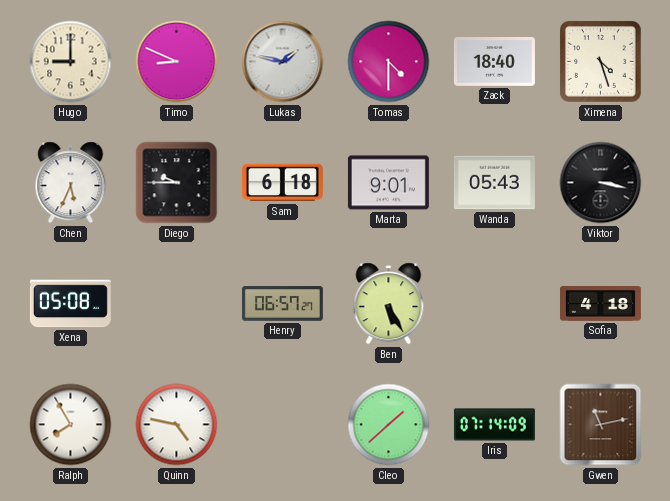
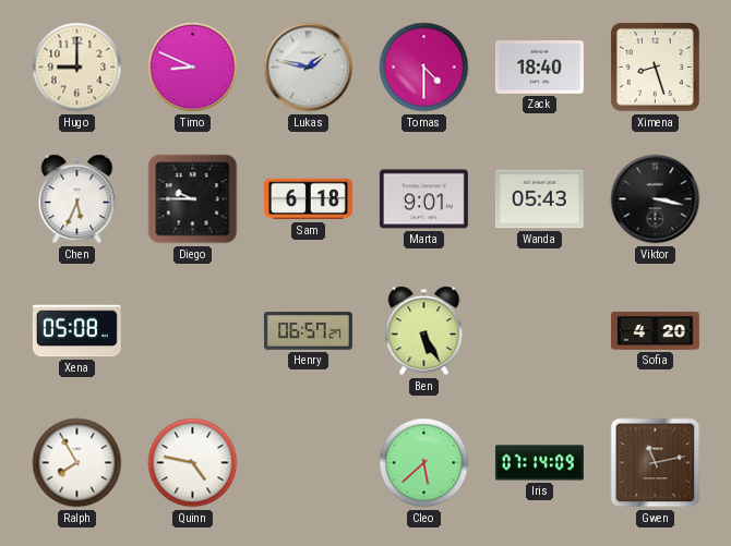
Ximena: 4:27 -> 8:27
Sofia: 4:18 -> 4:20
Cleo: 1:38 -> 5:38
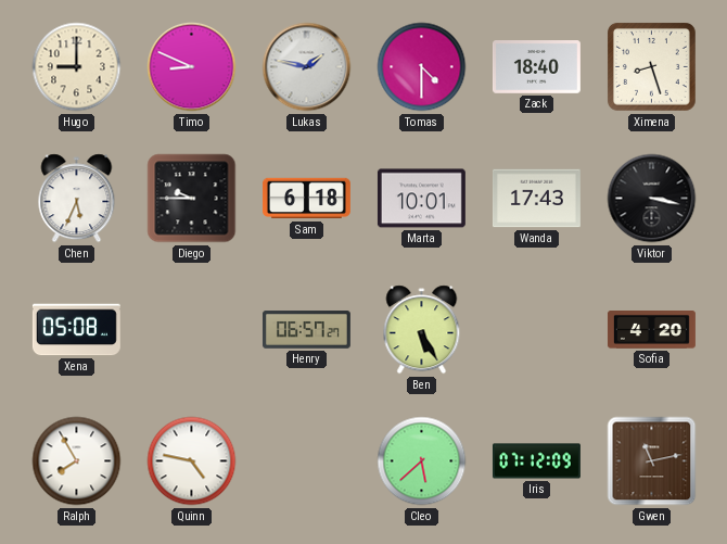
Marta: 9:01 -> 10:01
Wanda: 05:43 -> 17:43
Iris: 07:14 -> 07:12
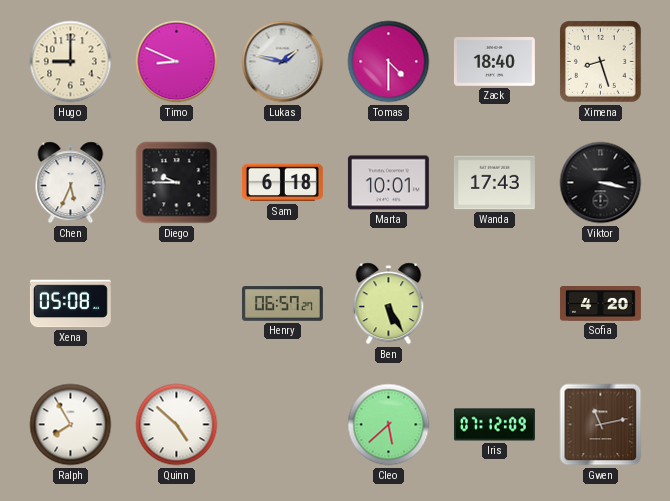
Quinn: 4:47 -> 4:52
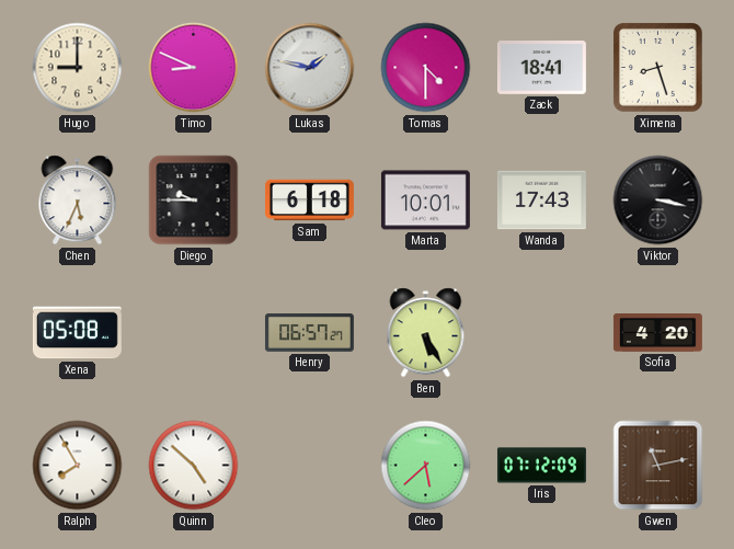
Zack: 18:40 -> 18:41
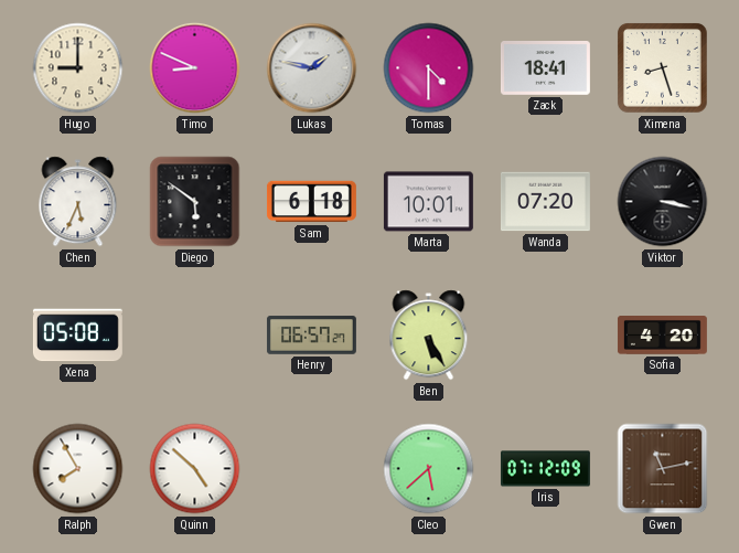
Diego: 9:45 -> 5:51
Wanda: 17:43 -> 07:20
